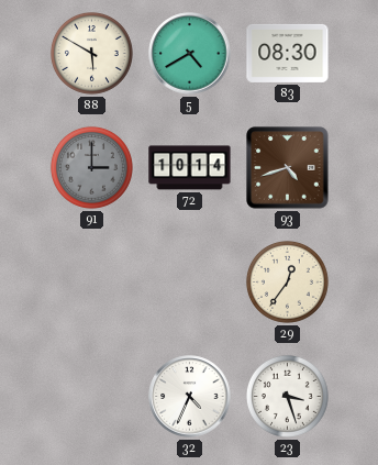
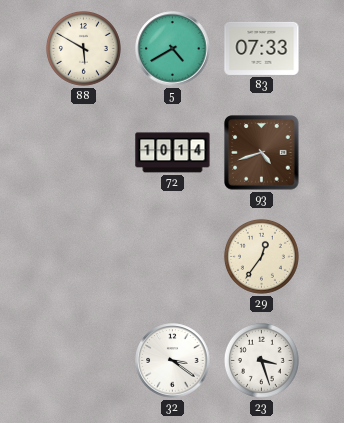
83: 08:30 -> 07:33
91: 3:00 -> none
32: 4:34 -> 3:21
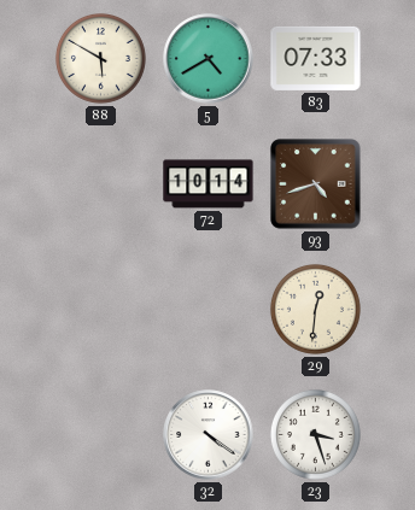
29: 12:36 -> 12:31
32: 3:21 -> 4:21
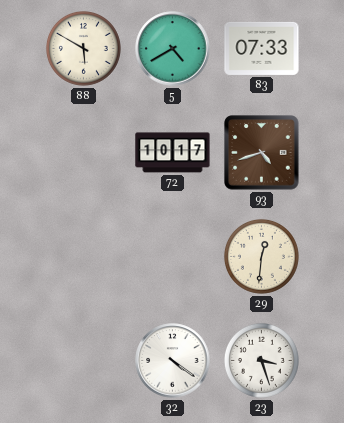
72: 10:14 -> 10:17
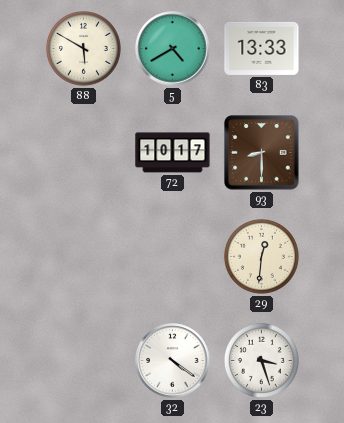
83: 07:33 -> 13:33
93: 4:42 -> 8:30
